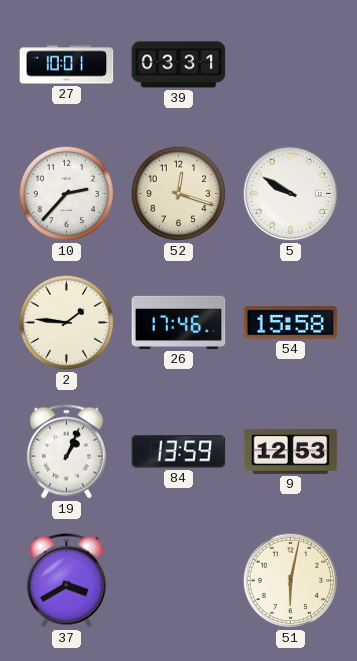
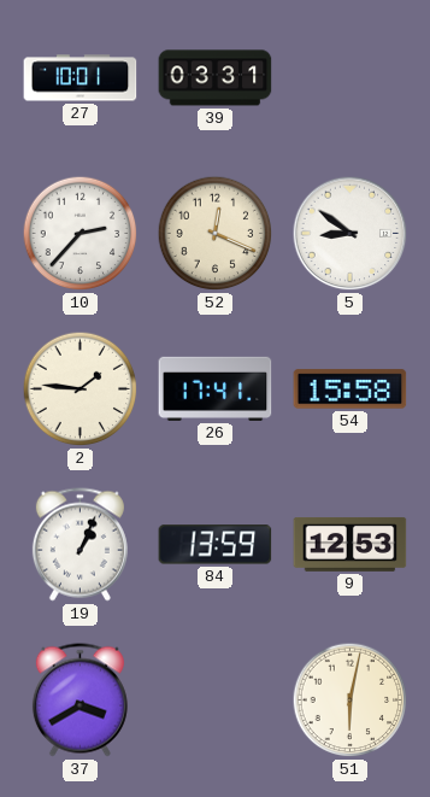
52: 12:18 -> 12:19
5: 9:50 -> 8:51
26: 17:46 -> 17:41
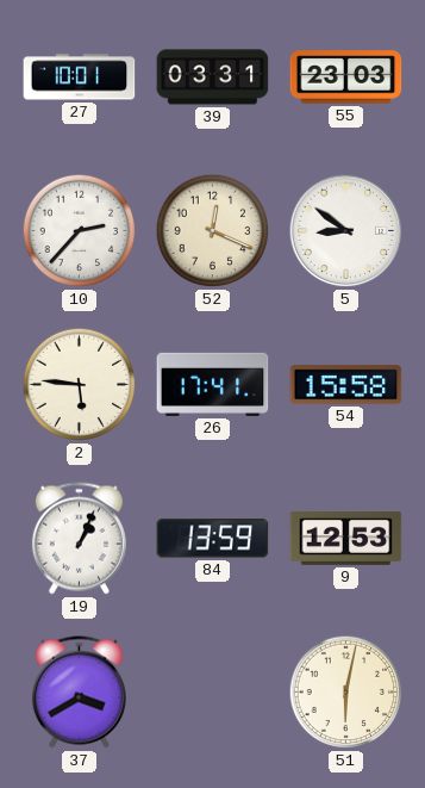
55: none -> 23:03
2: 1:46 -> 5:46
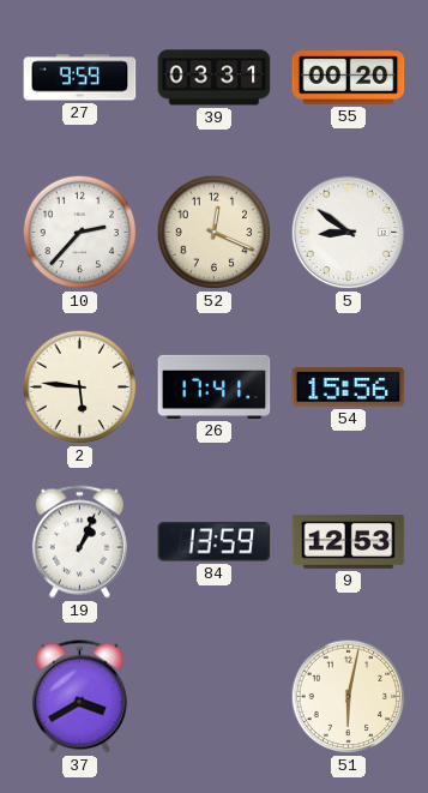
27: 10:01 -> 9:59
55: 23:03 -> 00:20
54: 15:58 -> 15:56
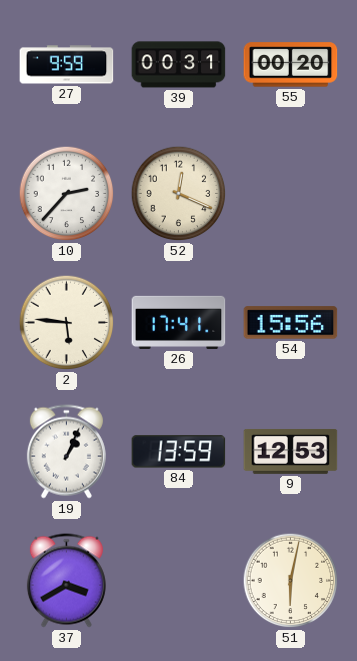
39: 03:31 -> 00:31
5: 8:51 -> none
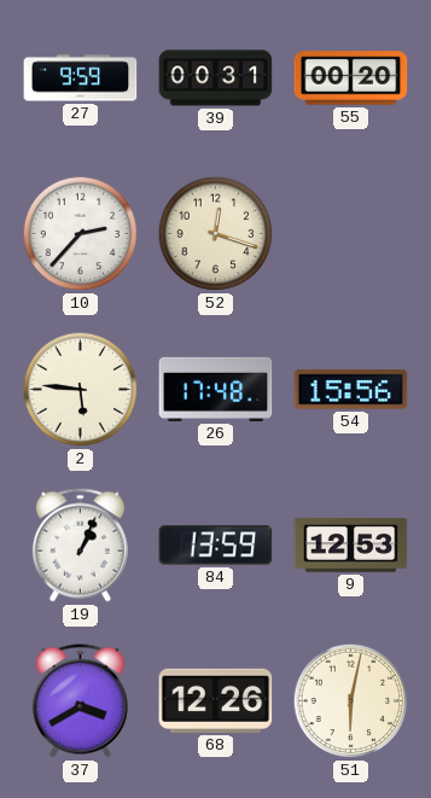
52: 12:19 -> 12:18
26: 17:41 -> 17:48
68: none -> 12:26
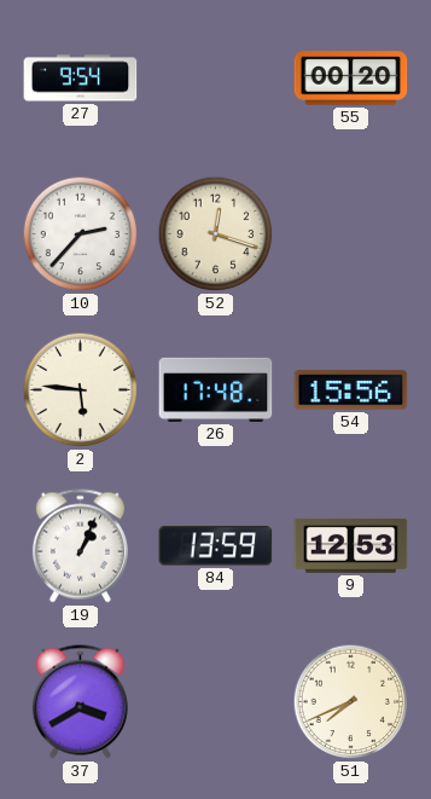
27: 9:59 -> 9:54
39: 00:31 -> none
68: 12:26 -> none
51: 6:02 -> 7:41
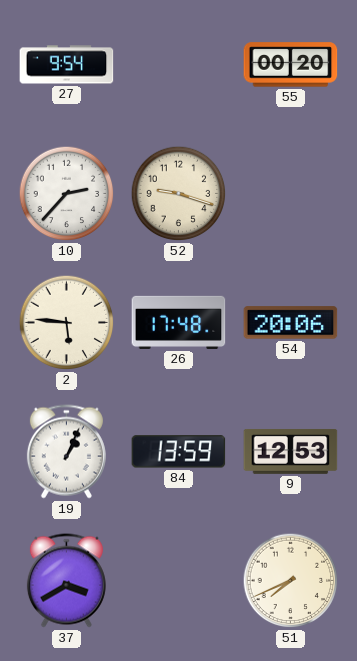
52: 12:18 -> 9:18
54: 15:56 -> 20:06
